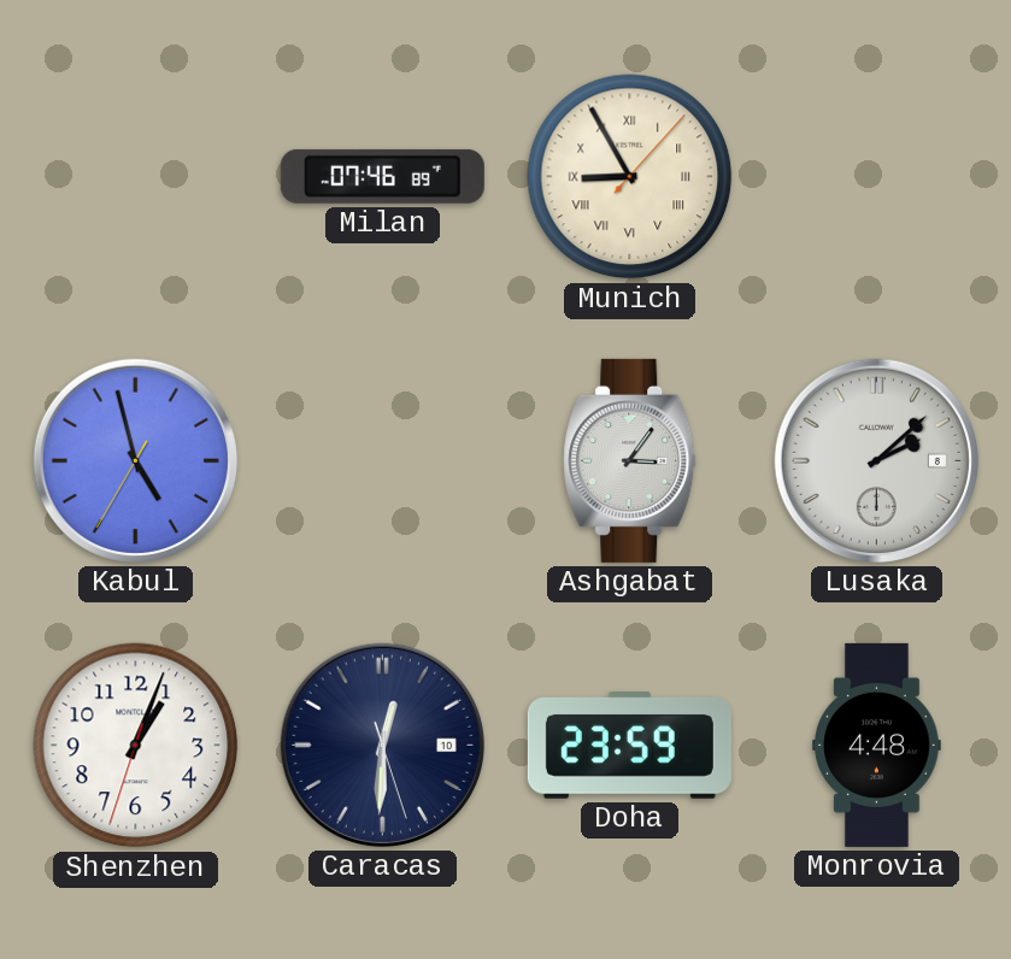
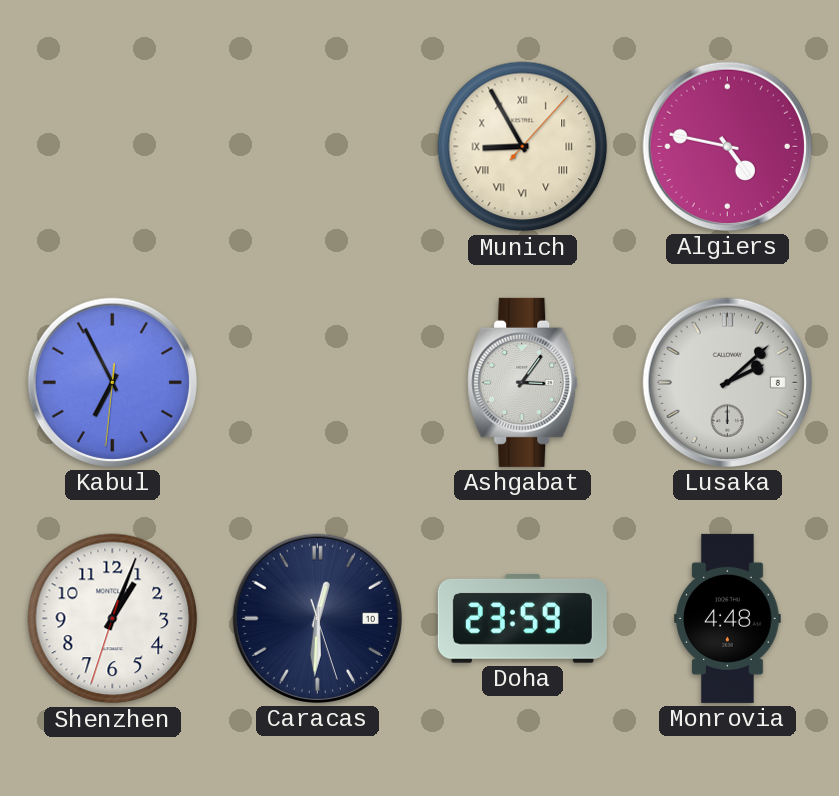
Milan: 07:46 -> none
Algiers: none -> 4:47
Kabul: 4:57 -> 6:55
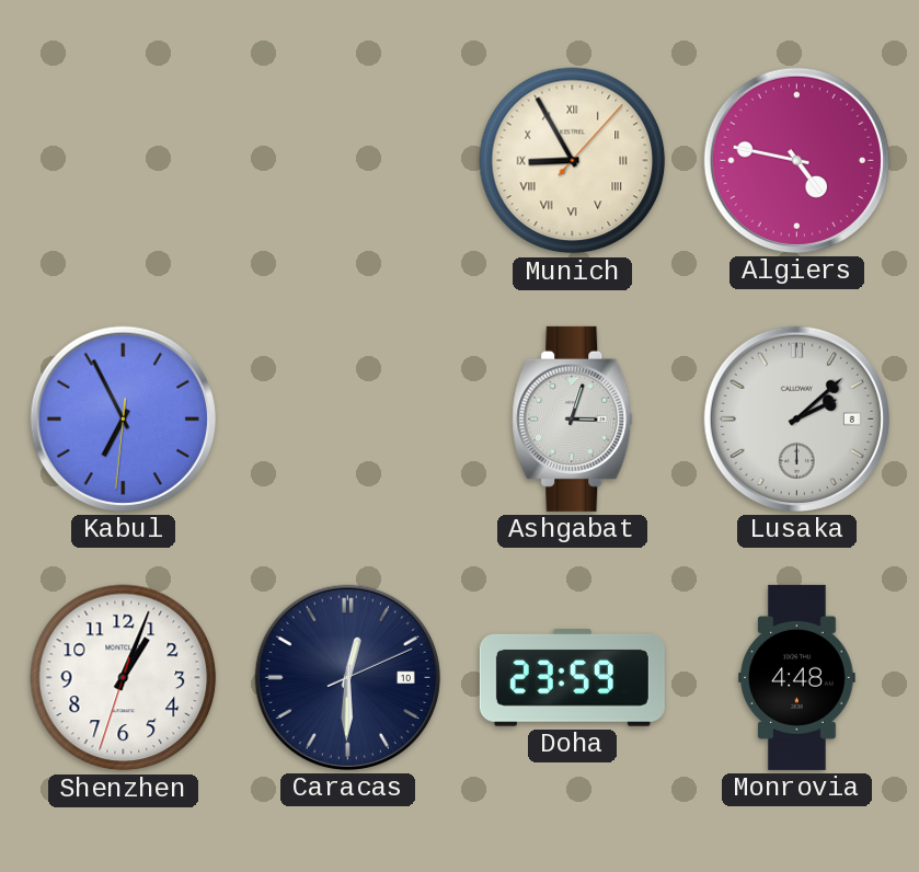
Ashgabat: 3:06 -> 3:03
Caracas: 12:30:27 -> 12:30:11
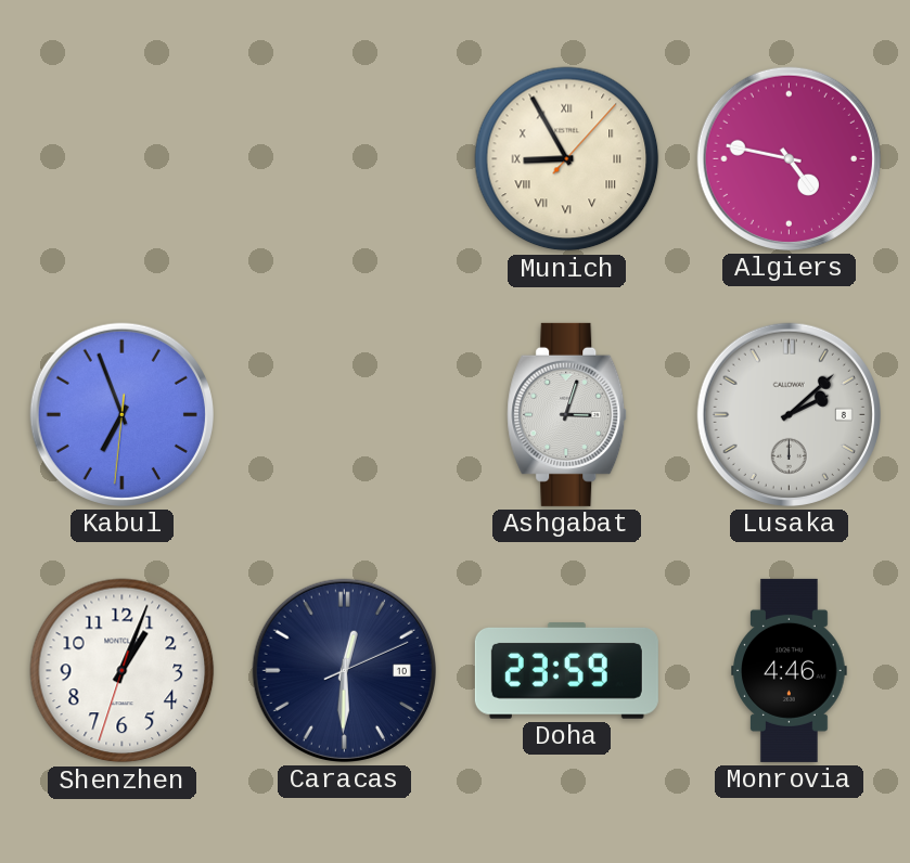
Kabul: 6:55 -> 6:56
Monrovia: 4:48 -> 4:46
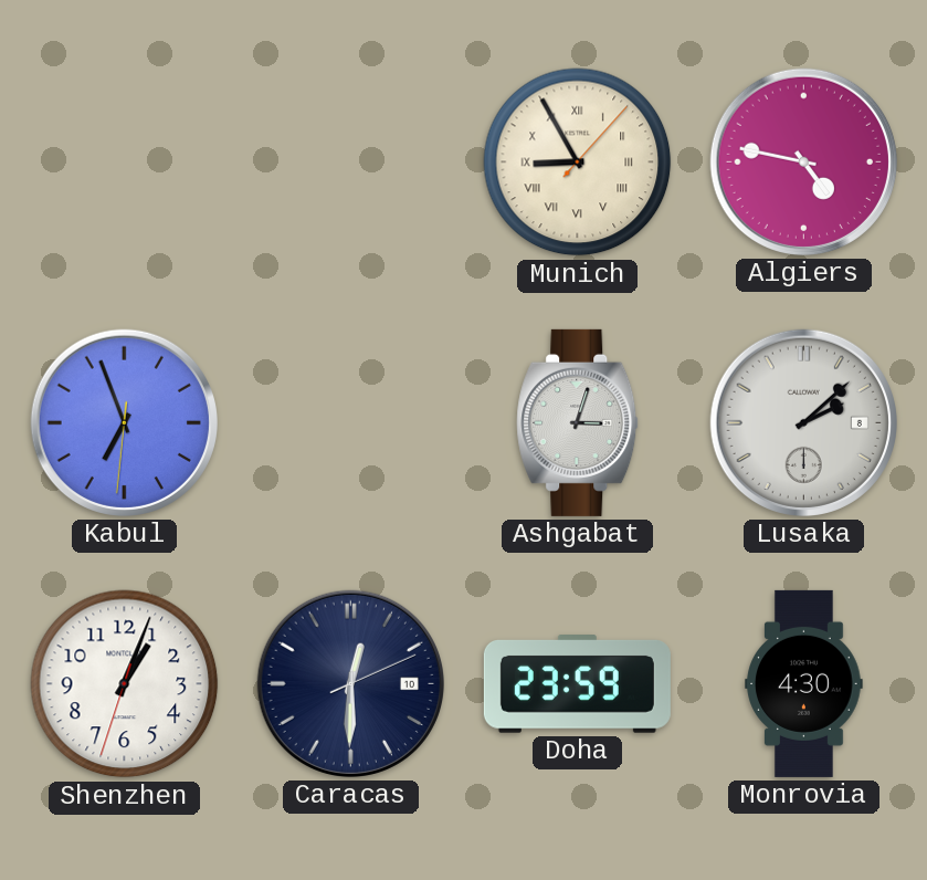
Monrovia: 4:46 -> 4:30
